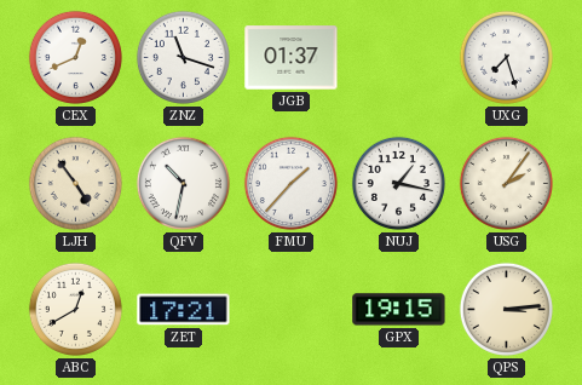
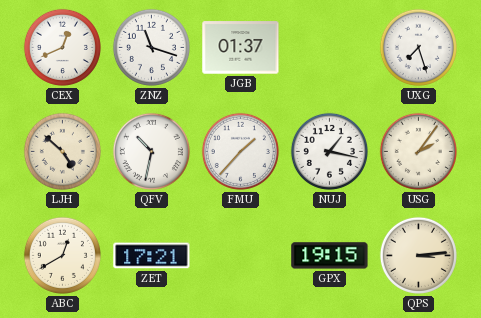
LJH: 4:54 -> 4:52
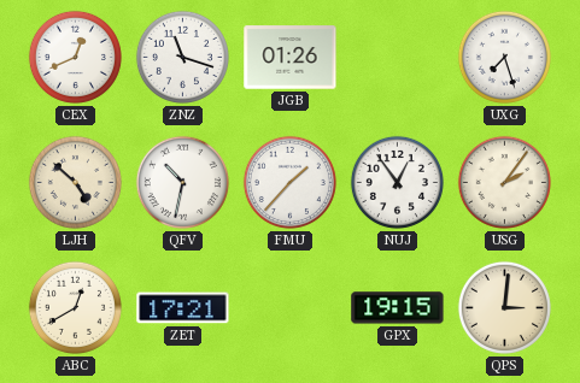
JGB: 01:37 -> 01:26
NUJ: 1:17 -> 12:54
QPS: 3:14 -> 3:01
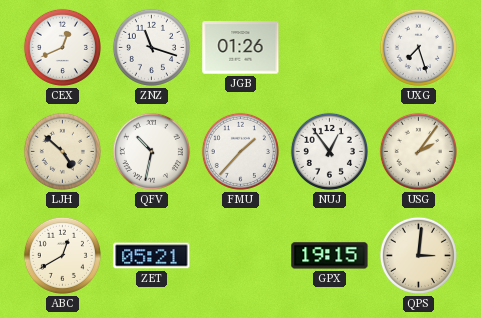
ZET: 17:21 -> 05:21
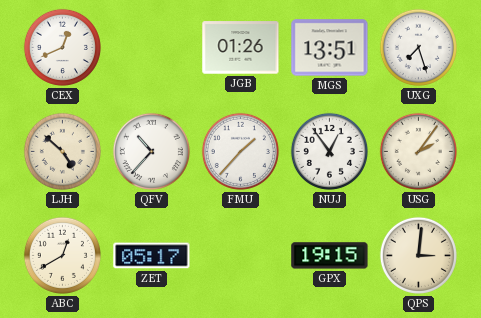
ZNZ: 11:18 -> none
MGS: none -> 13:51
QFV: 10:32 -> 10:37
ZET: 05:21 -> 05:17
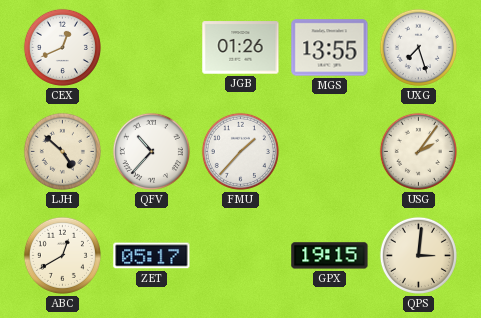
MGS: 13:51 -> 13:55
NUJ: 12:54 -> none
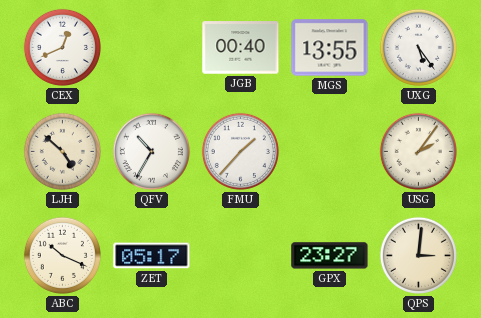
JGB: 01:26 -> 00:40
UXG: 7:27 -> 5:24
QFV: 10:37 -> 10:35
ABC: 12:40 -> 10:19
GPX: 19:15 -> 23:27
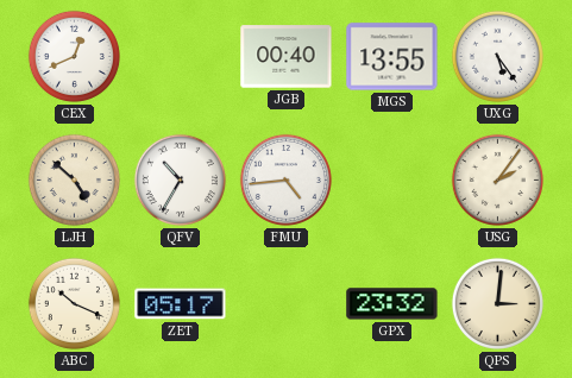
FMU: 1:37 -> 4:44
GPX: 23:27 -> 23:32
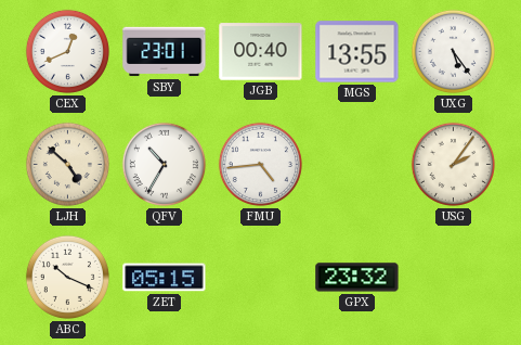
SBY: none -> 23:01
ZET: 05:17 -> 05:15
QPS: 3:01 -> none
